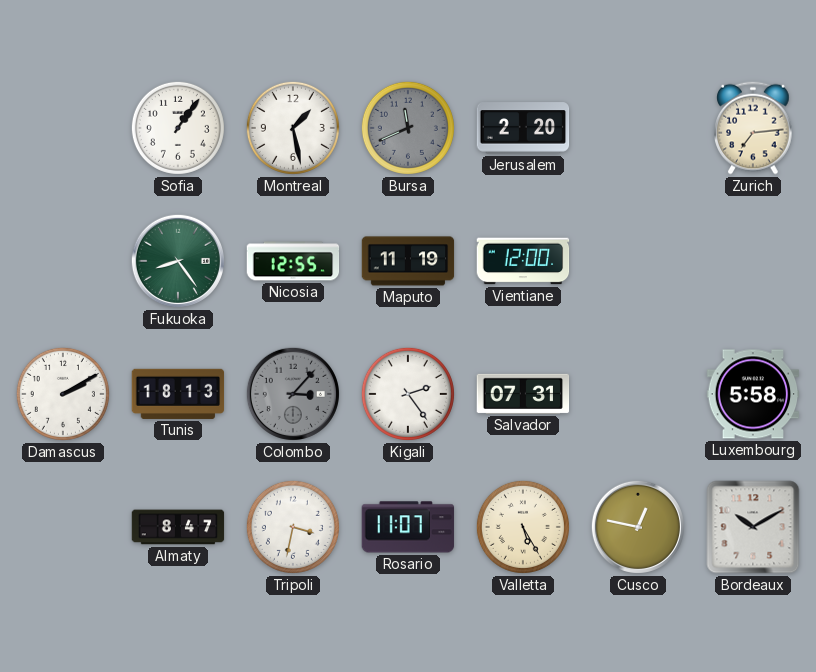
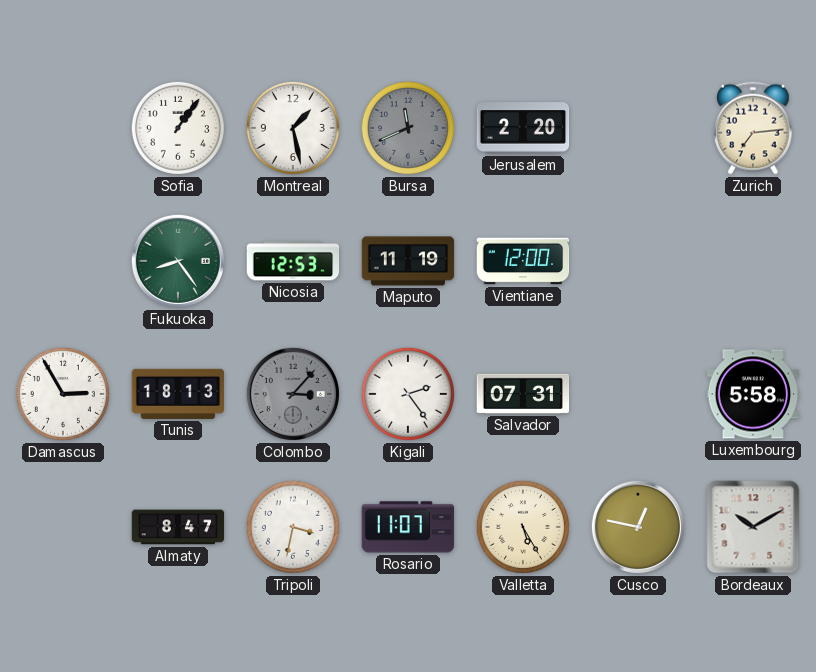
Nicosia: 12:55 -> 12:53
Damascus: 2:10 -> 2:55
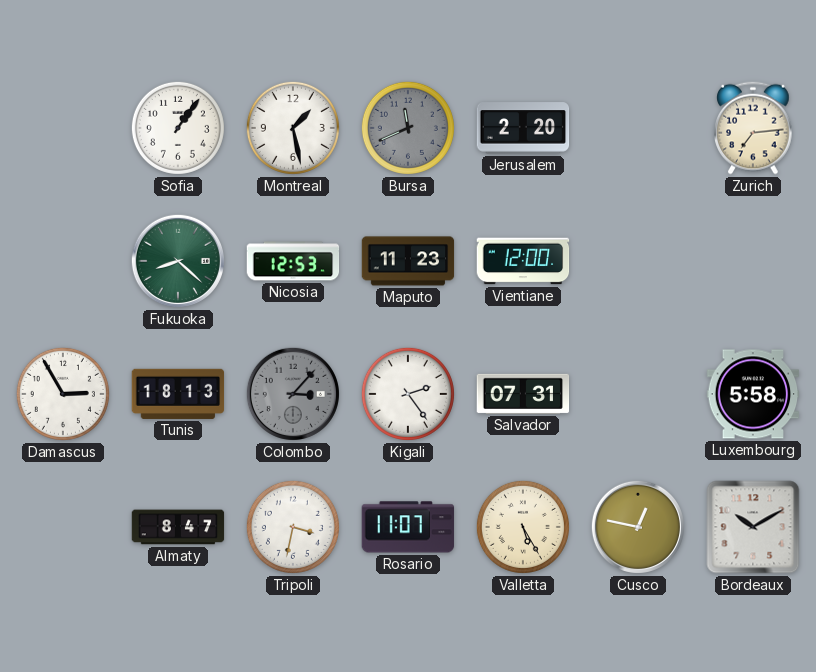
Fukuoka: 8:24 -> 8:22
Maputo: 11:19 -> 11:23
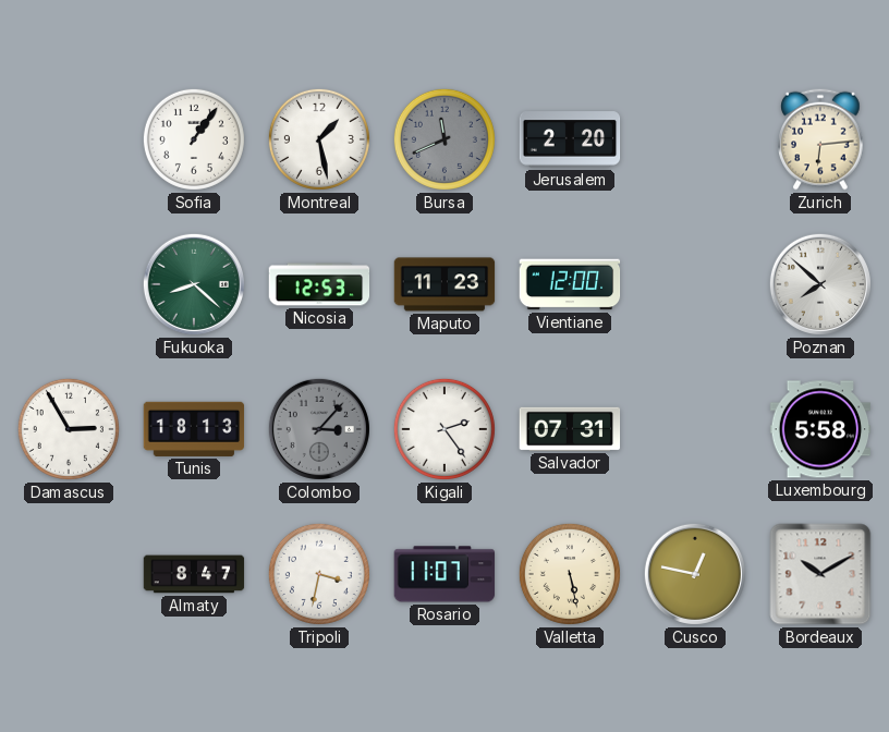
Zurich: 7:14 -> 6:14
Poznan: none -> 7:52
Valletta: 5:25 -> 5:28
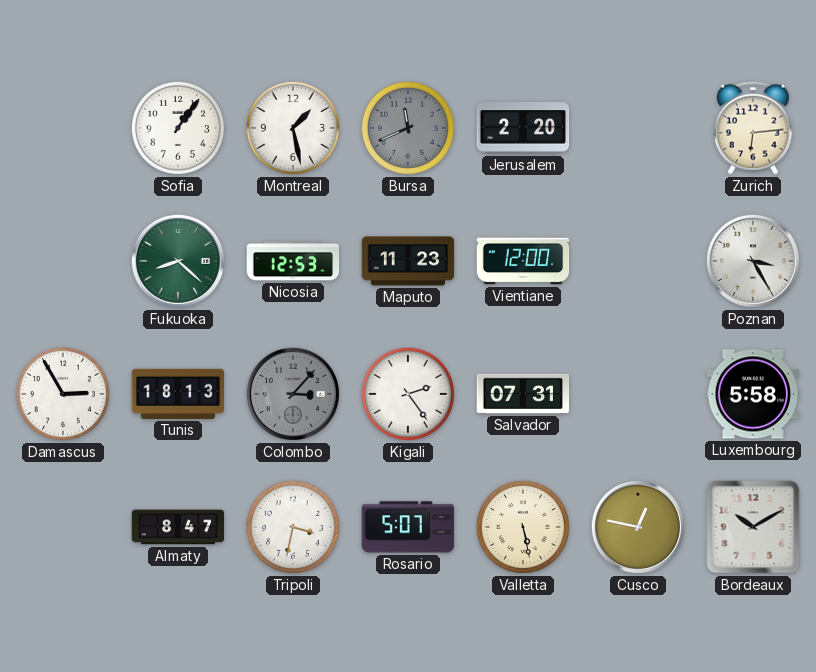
Poznan: 7:52 -> 3:25
Rosario: 11:07 -> 5:07
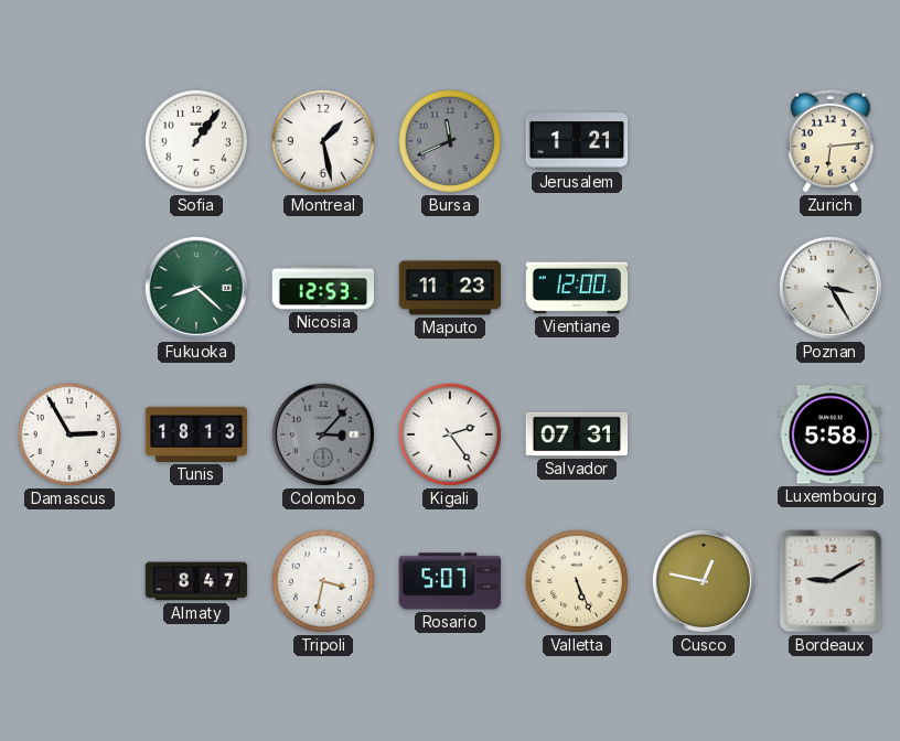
Jerusalem: 2:20 -> 1:21
Valletta: 5:28 -> 5:26
Bordeaux: 10:10 -> 9:10
